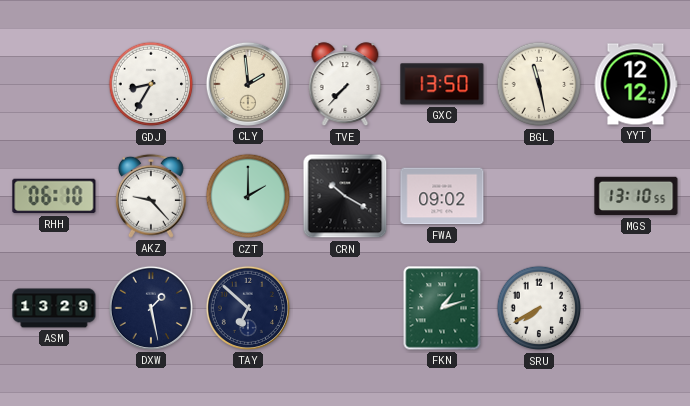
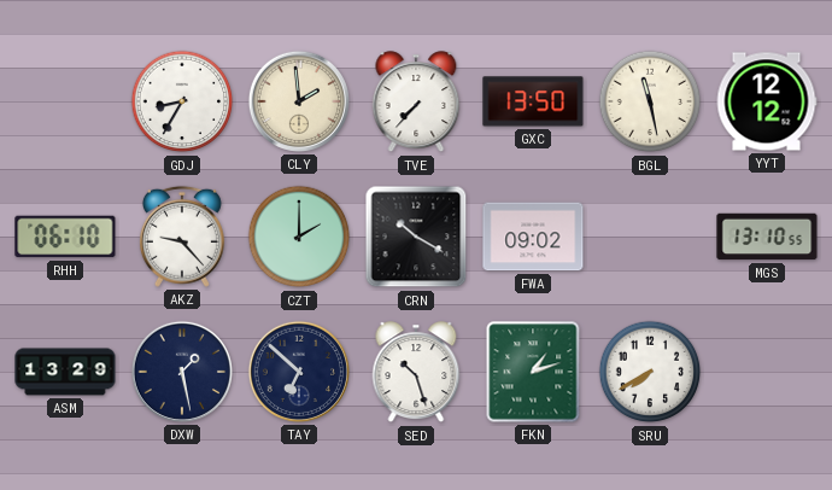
SED: none -> 10:27
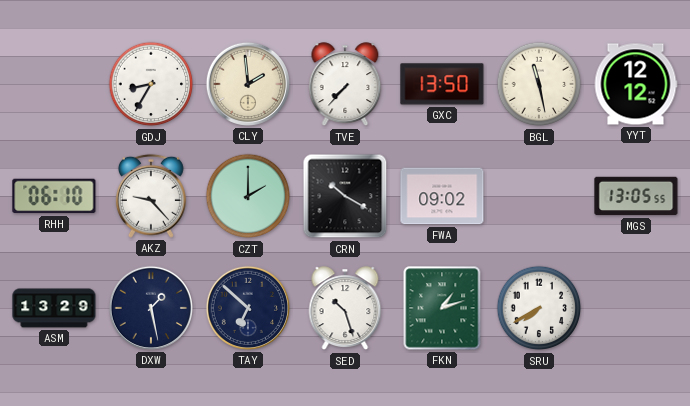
MGS: 13:10 -> 13:05
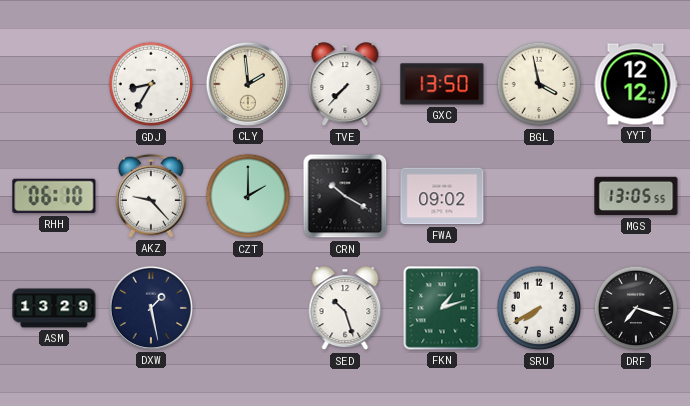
BGL: 11:28 -> 3:58
TAY: 6:52 -> none
DRF: none -> 7:18
